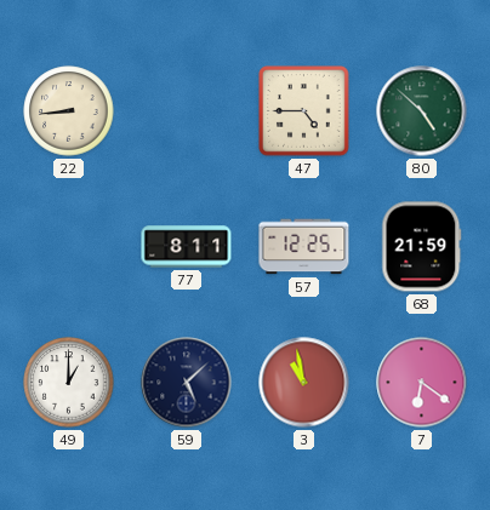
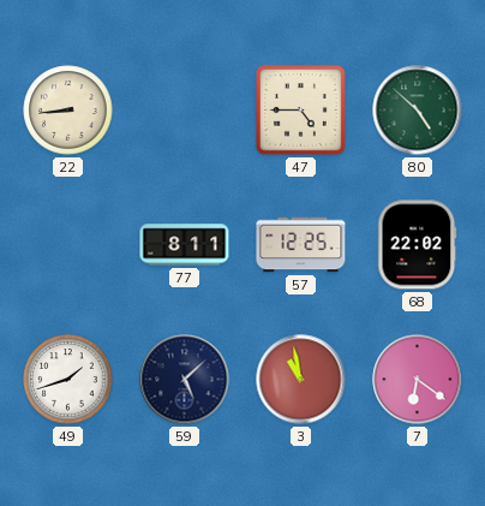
68: 21:59 -> 22:02
49: 1:00 -> 1:42
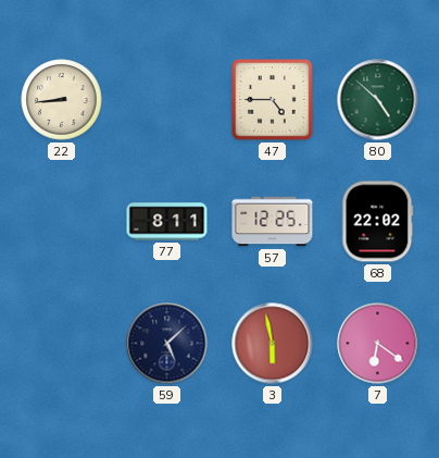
49: 1:42 -> none
3: 10:58 -> 5:58
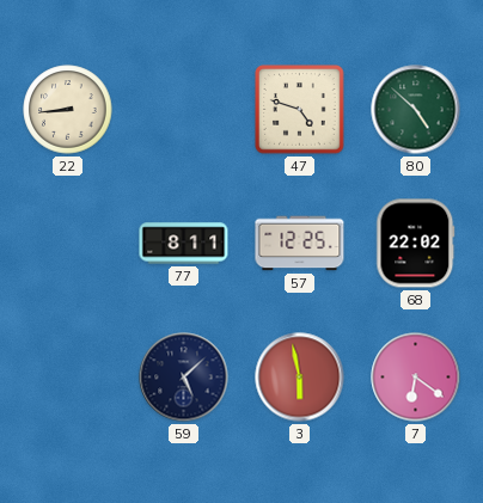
47: 4:45 -> 4:48
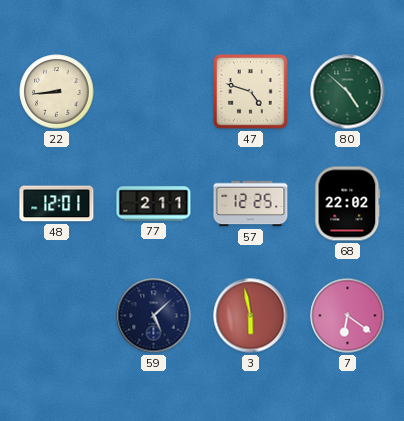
48: none -> 12:01
77: 8:11 -> 2:11
